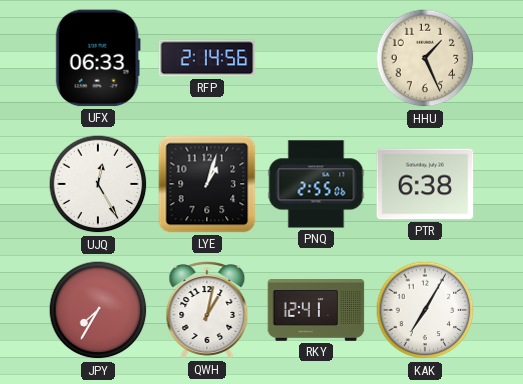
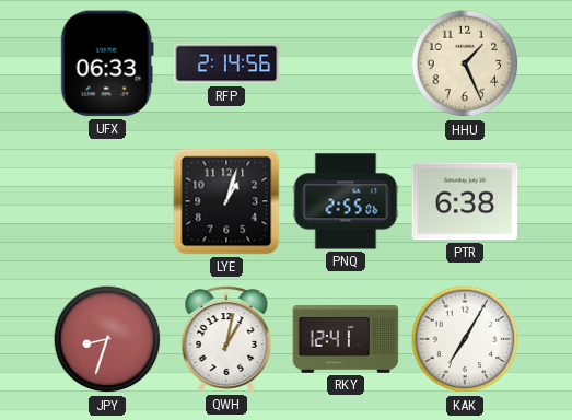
UJQ: 12:25 -> none
JPY: 7:35 -> 8:33
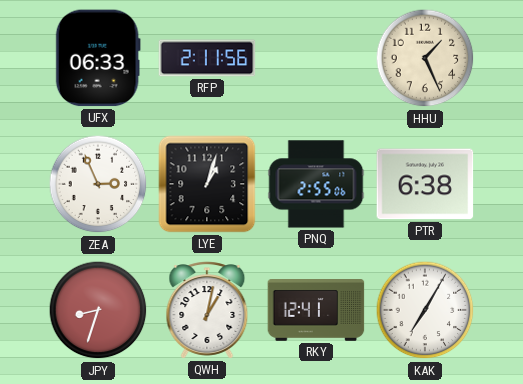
RFP: 2:14 -> 2:11
ZEA: none -> 2:56
